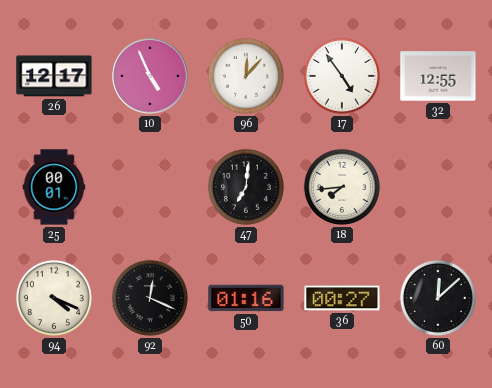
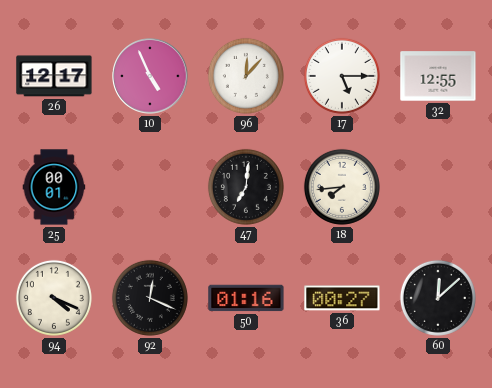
17: 4:54 -> 5:15
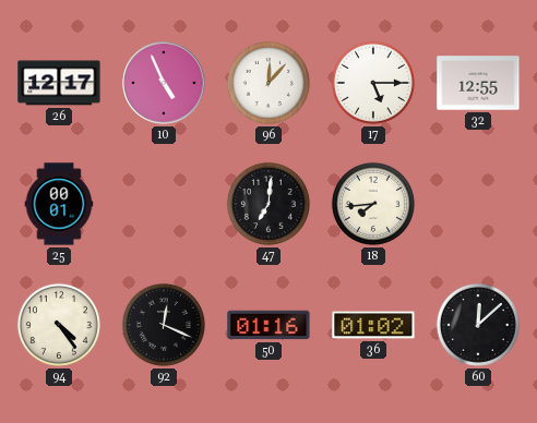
94: 4:19 -> 4:24
36: 00:27 -> 01:02
